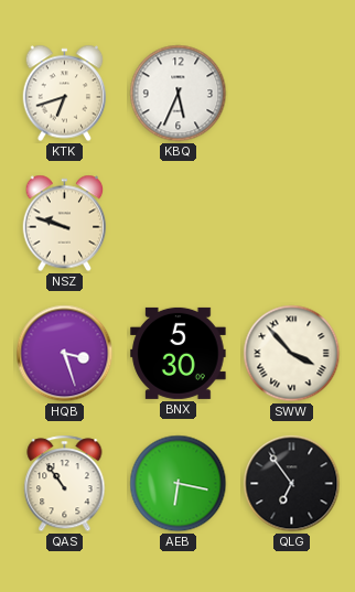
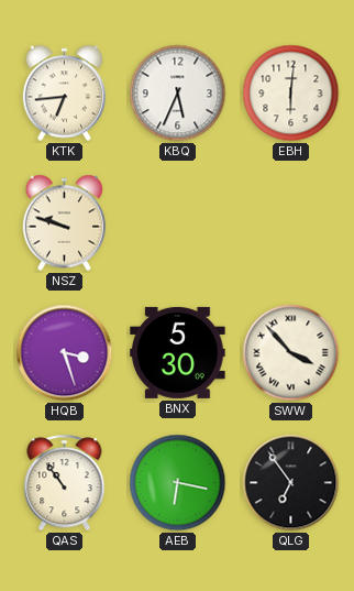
KTK: 6:42 -> 6:44
EBH: none -> 6:01
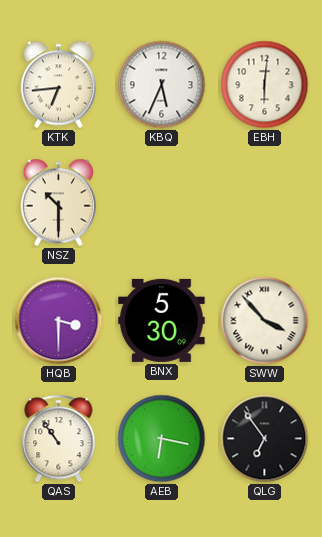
NSZ: 9:48 -> 10:30
HQB: 3:27 -> 3:30
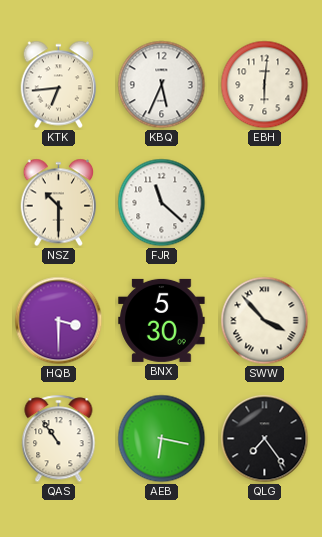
FJR: none -> 11:22
QLG: 6:54 -> 7:24
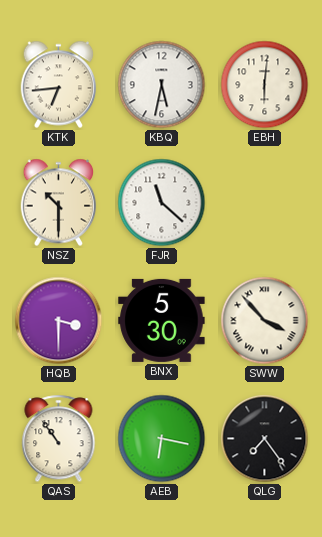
KBQ: 5:34 -> 5:32
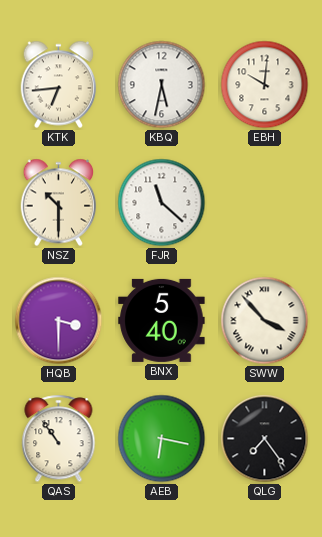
EBH: 6:01 -> 10:01
BNX: 5:30 -> 5:40
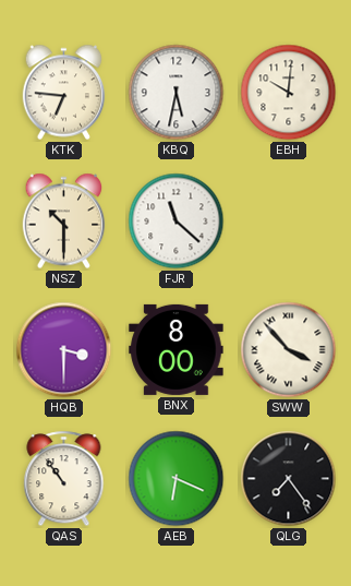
KTK: 6:44 -> 6:46
BNX: 5:40 -> 8:00
AEB: 6:17 -> 6:19
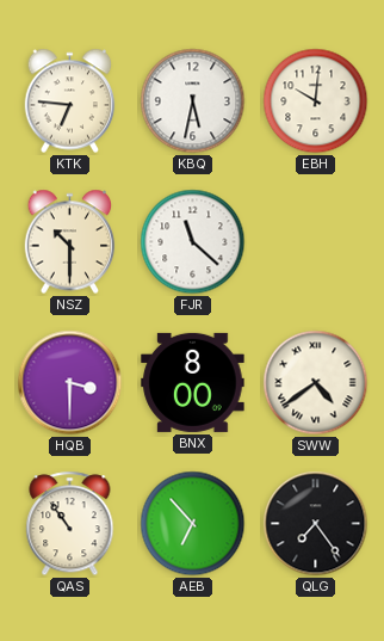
SWW: 3:53 -> 4:39
AEB: 6:19 -> 6:53
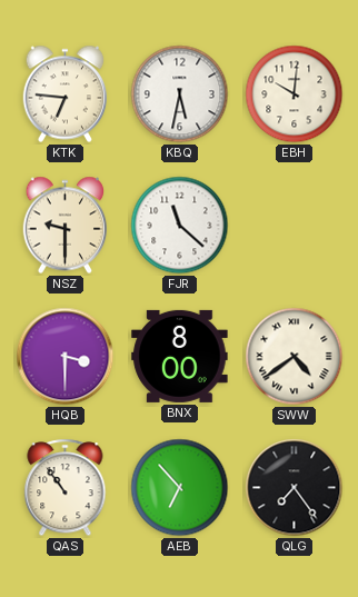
NSZ: 10:30 -> 9:30
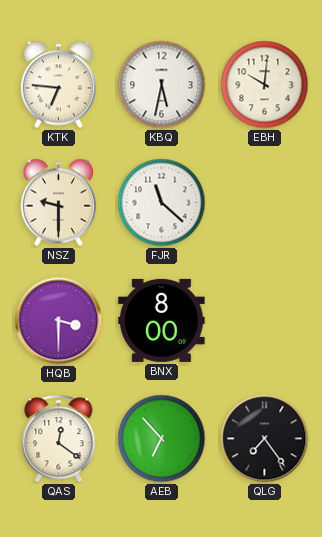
SWW: 4:39 -> none
QAS: 10:54 -> 12:21
